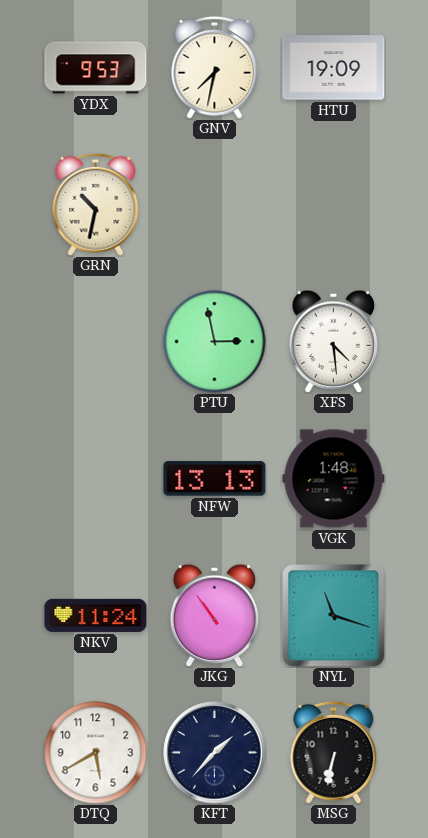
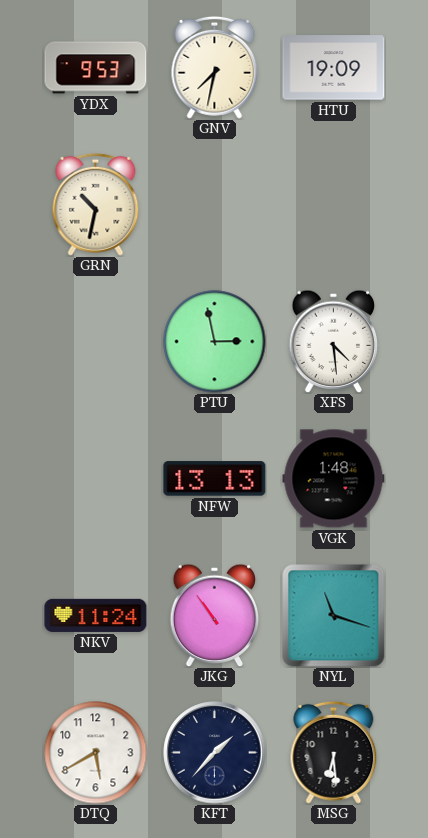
MSG: 6:32 -> 6:29
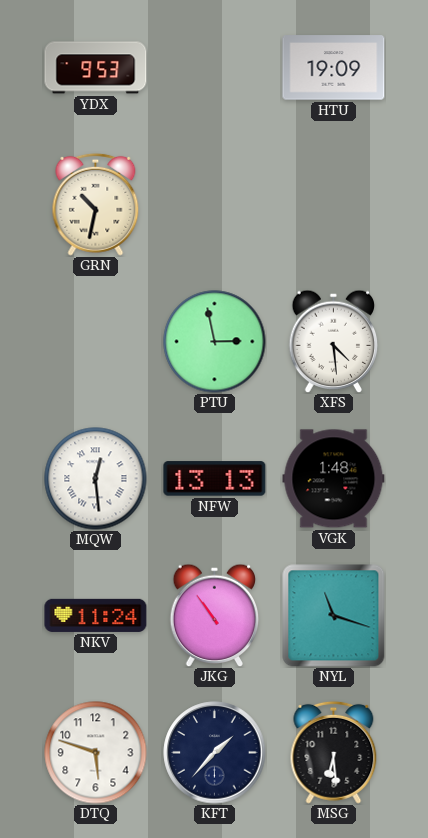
GNV: 7:32 -> none
MQW: none -> 12:29
DTQ: 5:40 -> 5:48
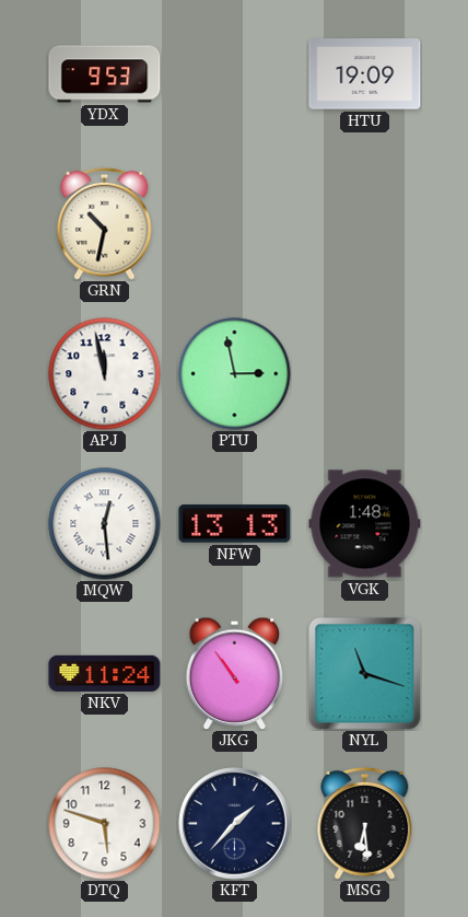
APJ: none -> 11:58
XFS: 4:29 -> none
